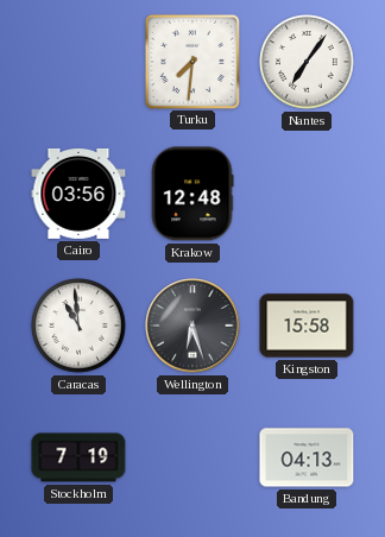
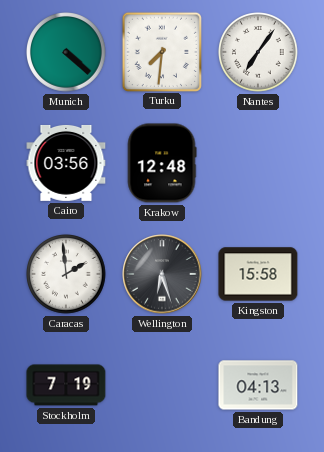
Munich: none -> 4:22
Caracas: 10:59 -> 1:59
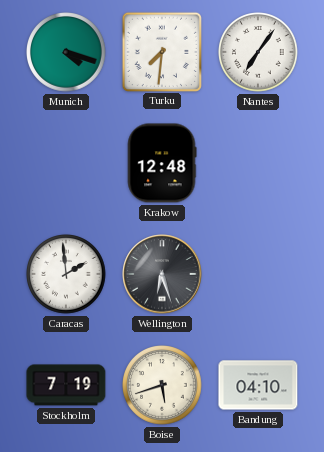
Munich: 4:22 -> 4:18
Cairo: 03:56 -> none
Kingston: 15:58 -> none
Boise: none -> 5:42
Bandung: 04:13 -> 04:10
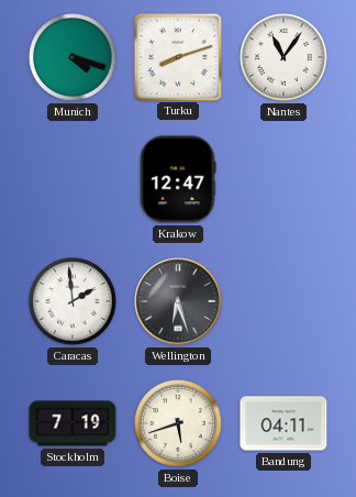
Turku: 7:31 -> 8:12
Nantes: 7:06 -> 11:06
Krakow: 12:48 -> 12:47
Bandung: 04:10 -> 04:11
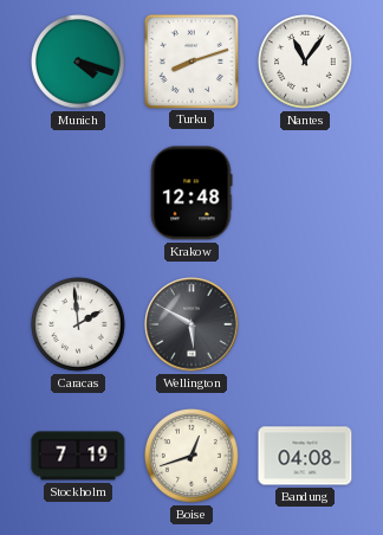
Krakow: 12:47 -> 12:48
Wellington: 6:27 -> 5:50
Boise: 5:42 -> 12:42
Bandung: 04:11 -> 04:08
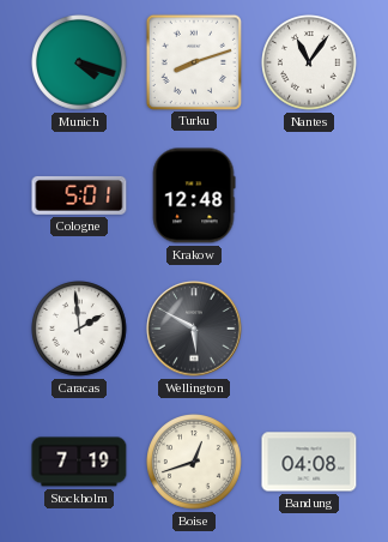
Cologne: none -> 5:01
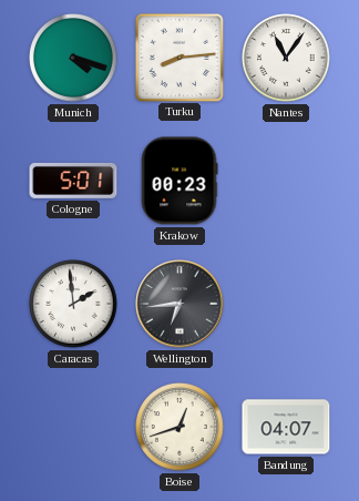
Turku: 8:12 -> 8:14
Krakow: 12:48 -> 00:23
Wellington: 5:50 -> 6:44
Stockholm: 7:19 -> none
Bandung: 04:08 -> 04:07
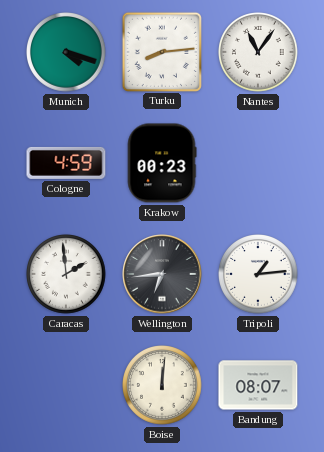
Cologne: 5:01 -> 4:59
Tripoli: none -> 1:14
Boise: 12:42 -> 12:01
Bandung: 04:07 -> 08:07
